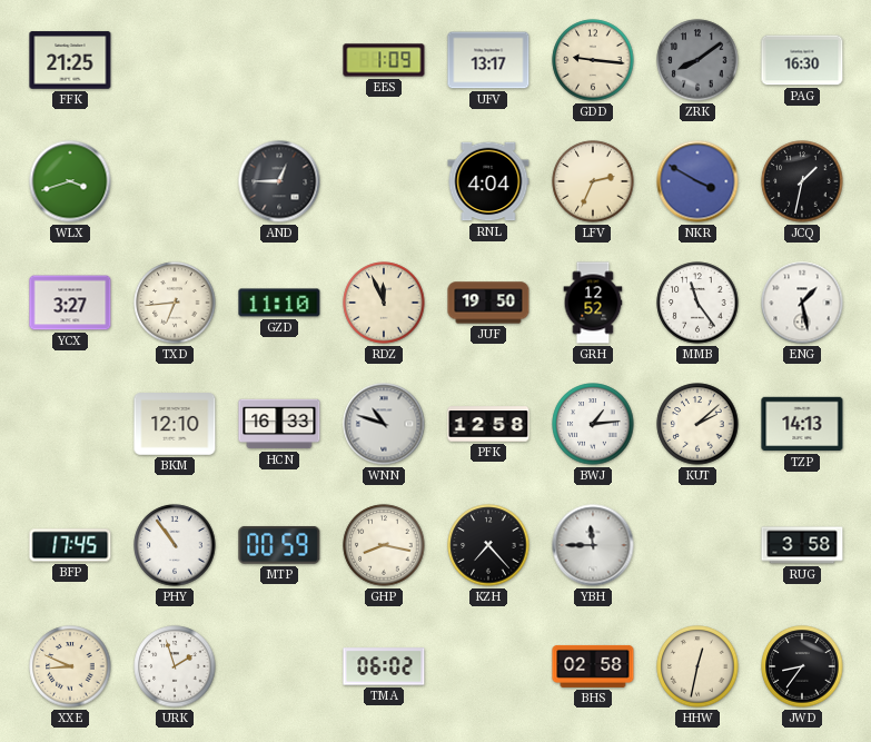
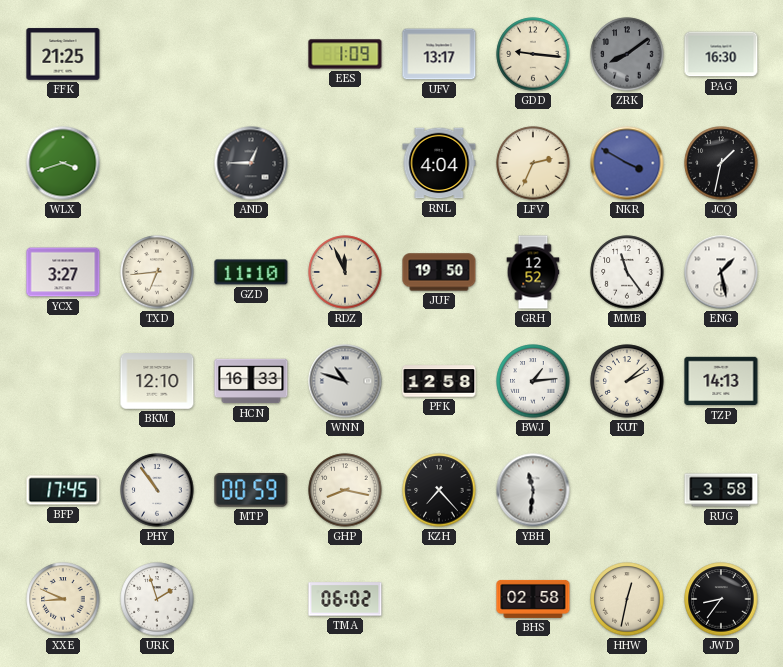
YBH: 11:45 -> 11:31
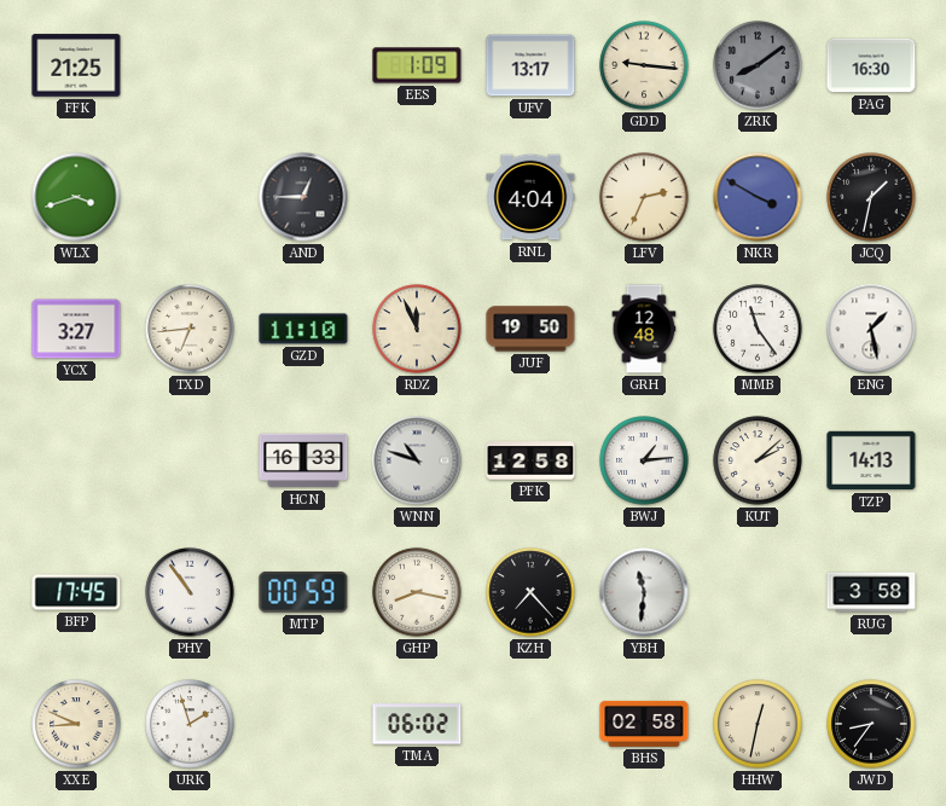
GRH: 12:52 -> 12:48
BKM: 12:10 -> none
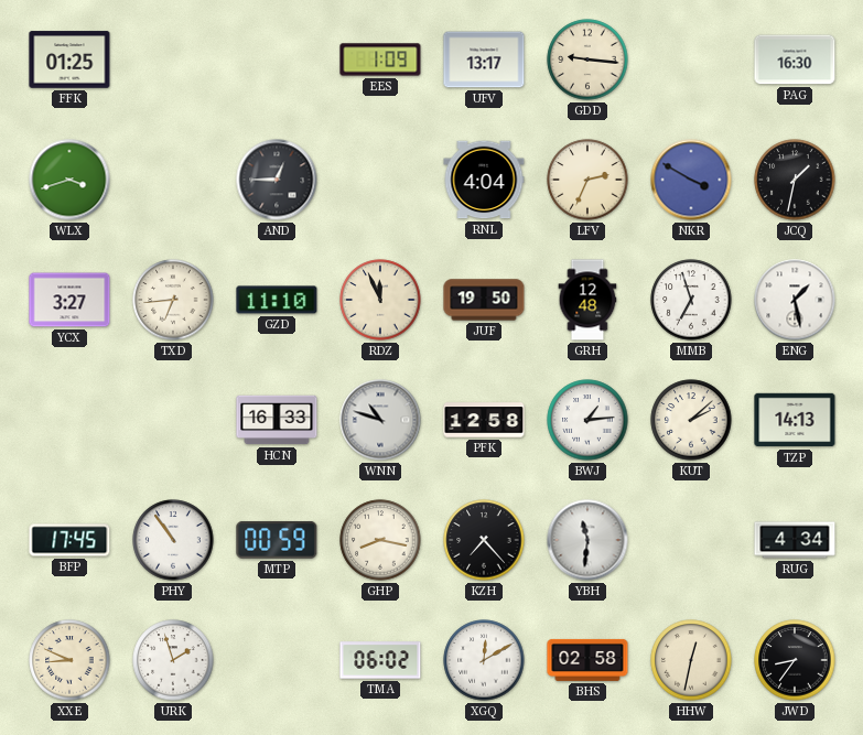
FFK: 21:25 -> 01:25
ZRK: 8:09 -> none
MMB: 11:24 -> 6:57
RUG: 3:58 -> 4:34
XGQ: none -> 12:10
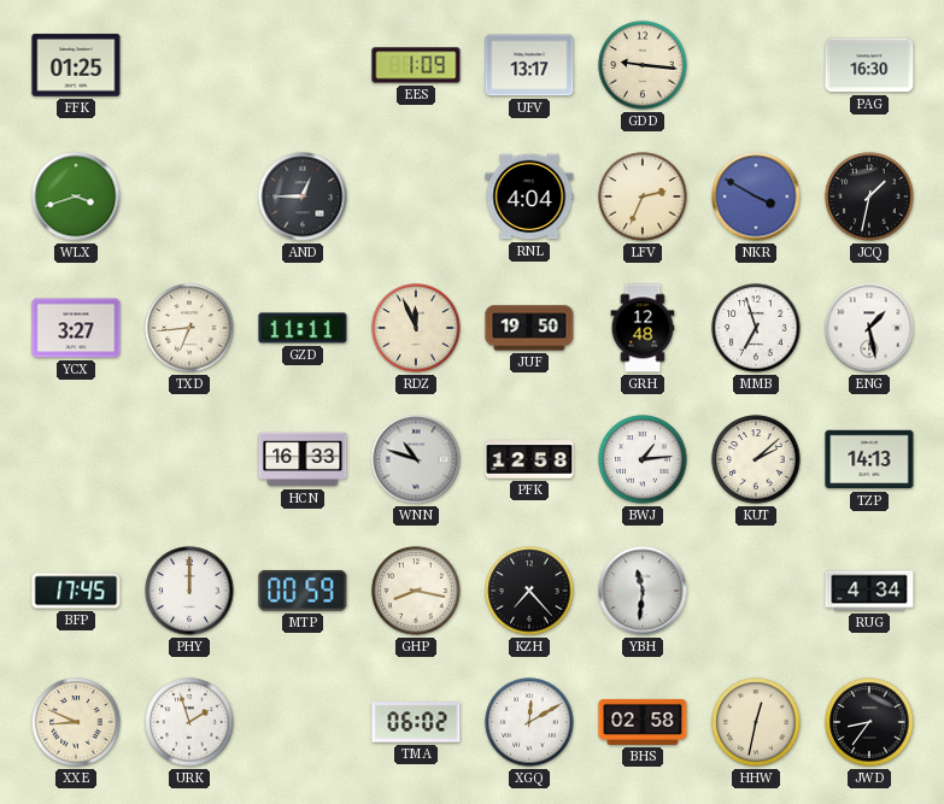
GZD: 11:10 -> 11:11
PHY: 10:54 -> 12:00
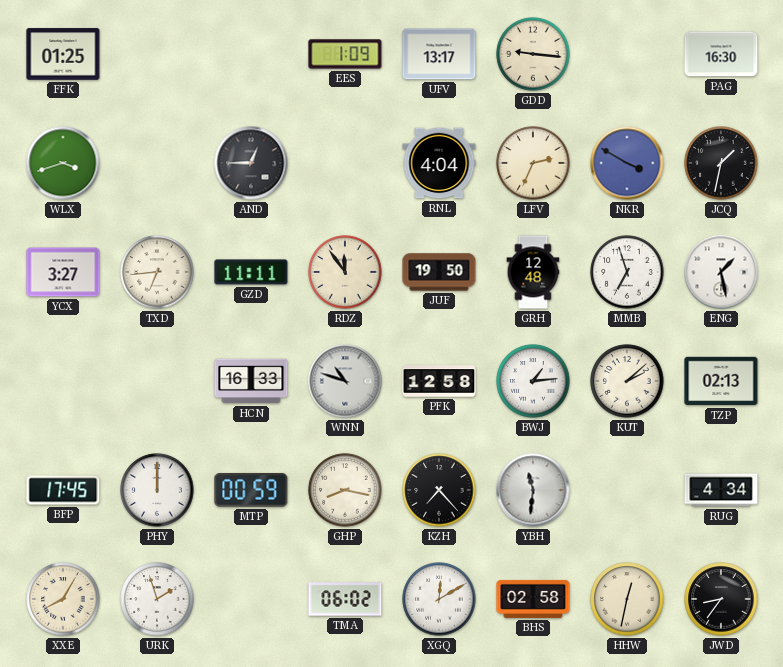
RDZ: 11:56 -> 11:54
TZP: 14:13 -> 02:13
XXE: 8:49 -> 8:05
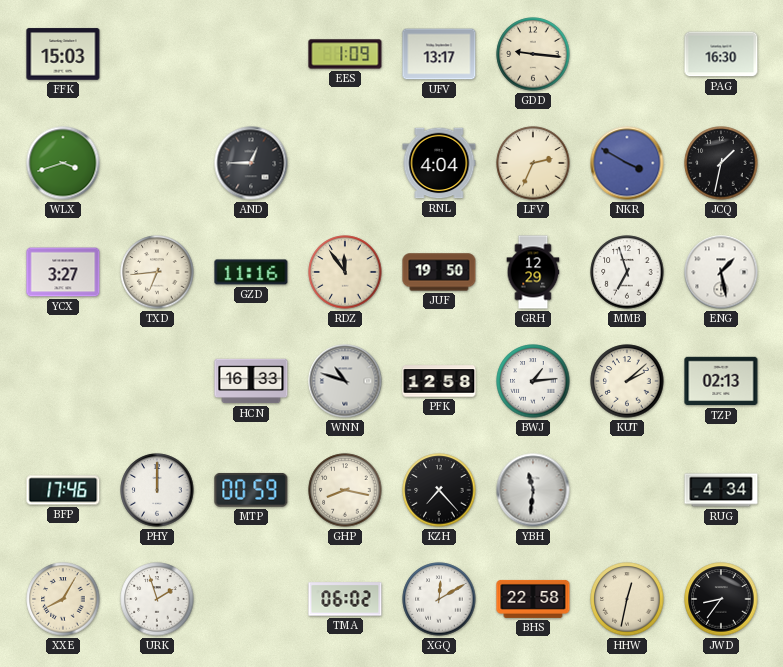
FFK: 01:25 -> 15:03
GZD: 11:11 -> 11:16
GRH: 12:48 -> 12:29
BFP: 17:45 -> 17:46
BHS: 02:58 -> 22:58
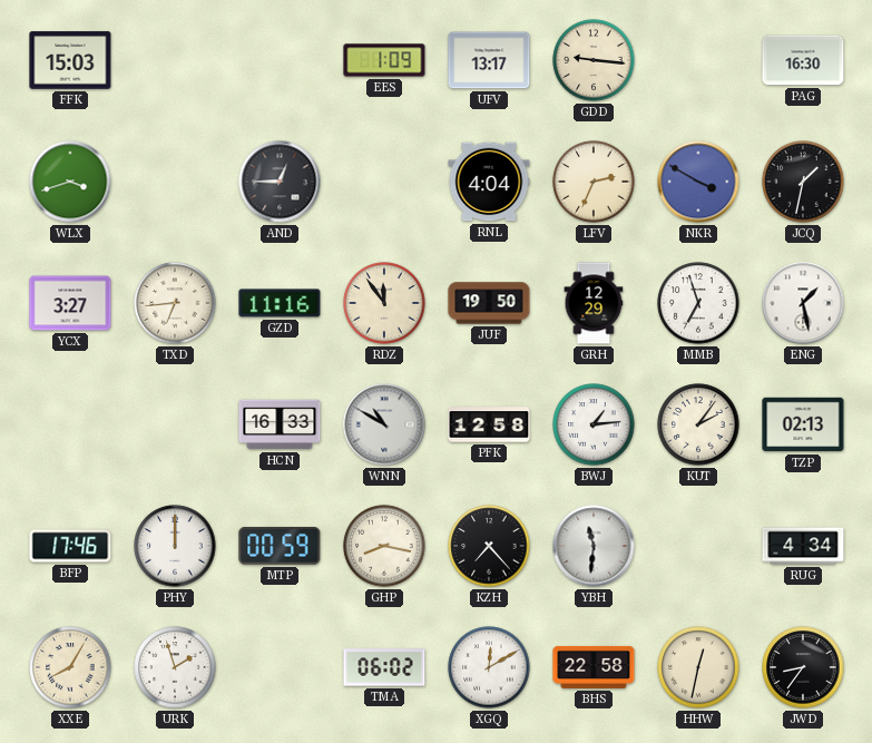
WNN: 10:48 -> 10:50
KUT: 2:08 -> 2:06
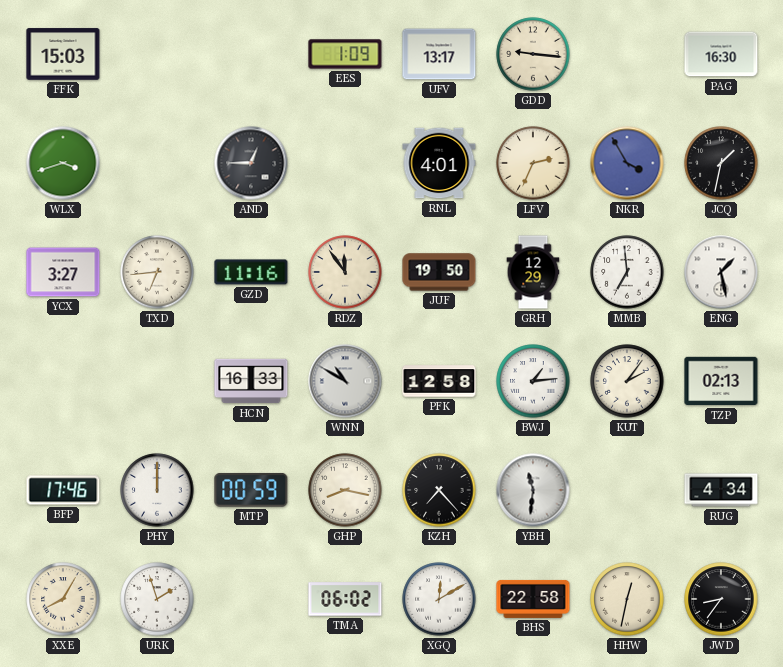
RNL: 4:04 -> 4:01
NKR: 3:50 -> 3:55
MMB: 6:57 -> 6:59
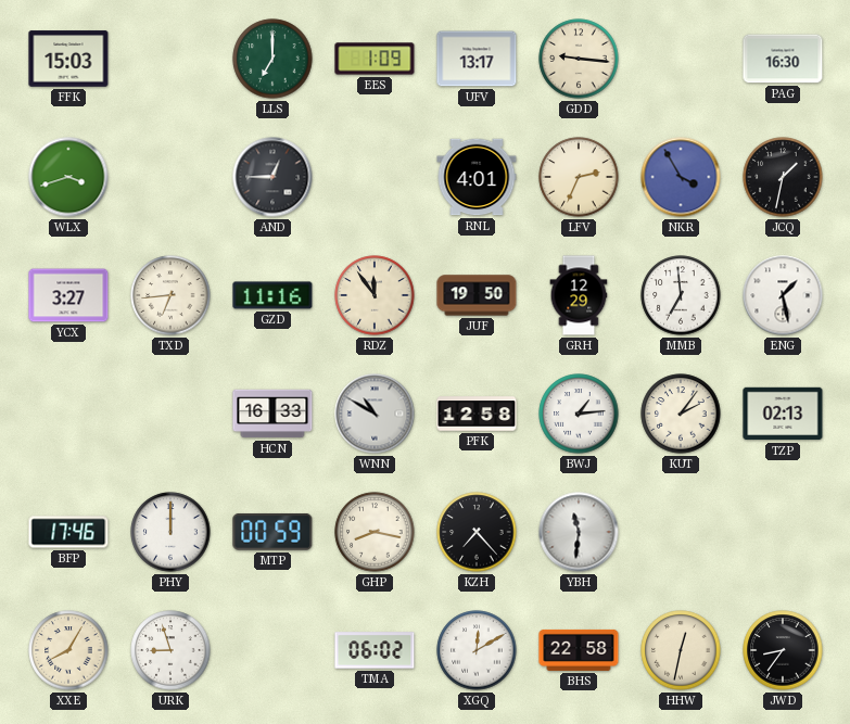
LLS: none -> 7:00
RUG: 4:34 -> none
URK: 1:57 -> 8:57
